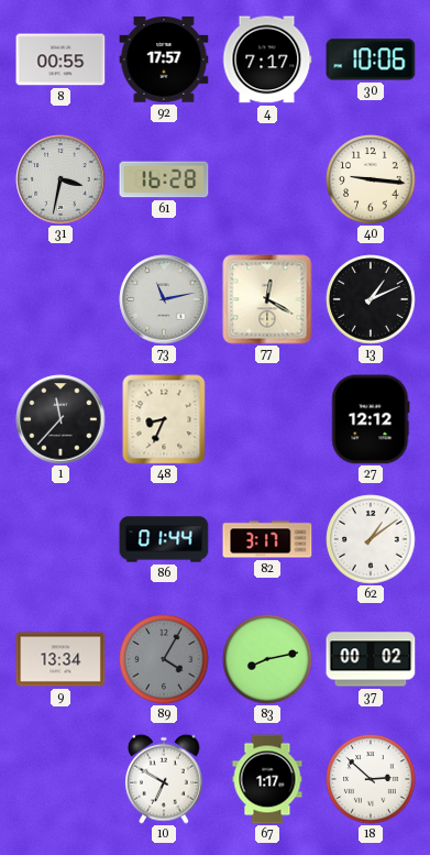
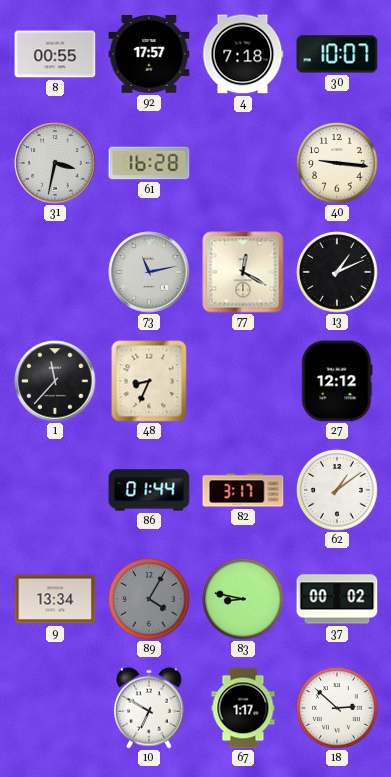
4: 7:17 -> 7:18
30: 10:06 -> 10:07
83: 8:13 -> 8:47
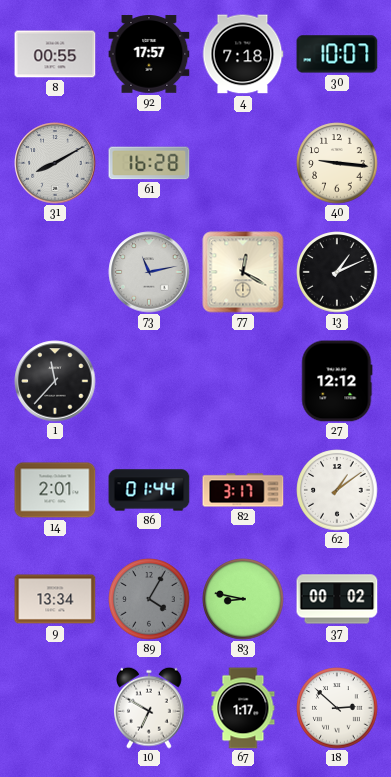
31: 3:32 -> 8:10
48: 8:34 -> none
14: none -> 2:01
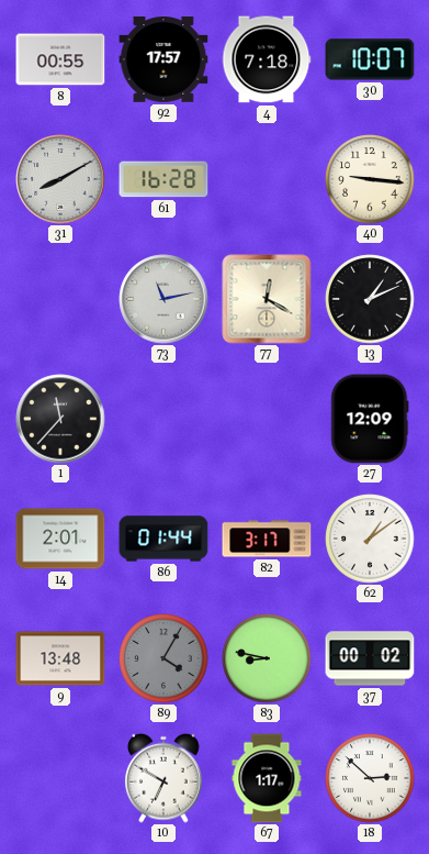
27: 12:12 -> 12:09
9: 13:34 -> 13:48
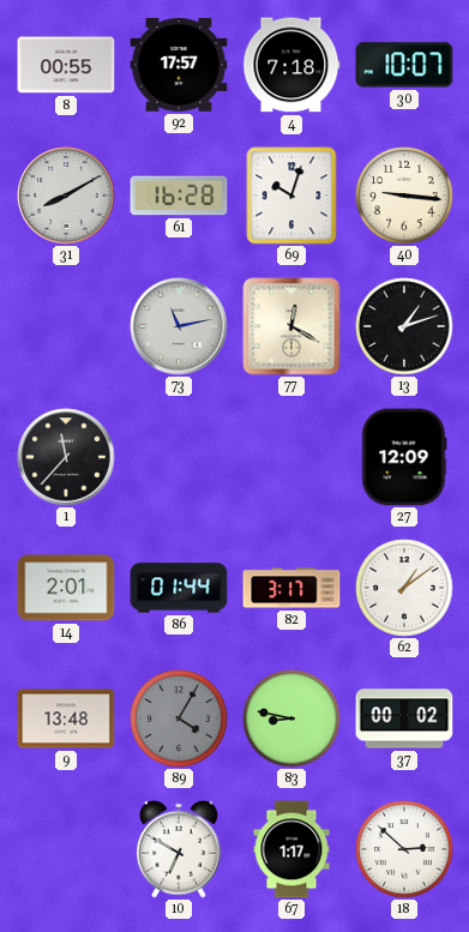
69: none -> 10:03
13: 1:11 -> 1:12
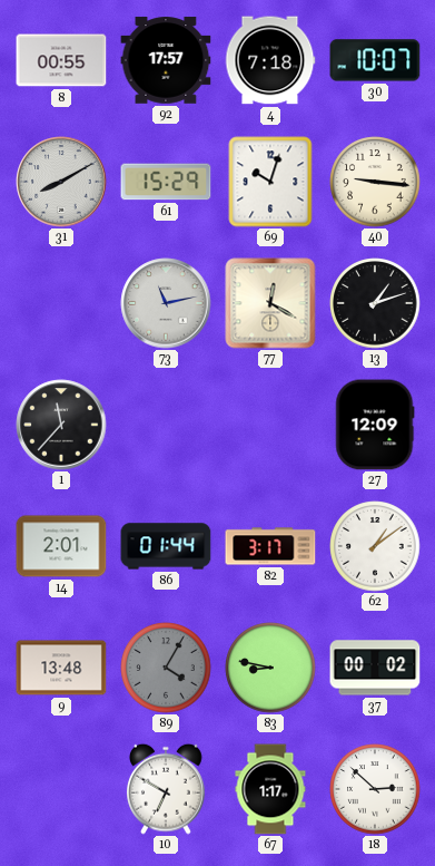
61: 16:28 -> 15:29
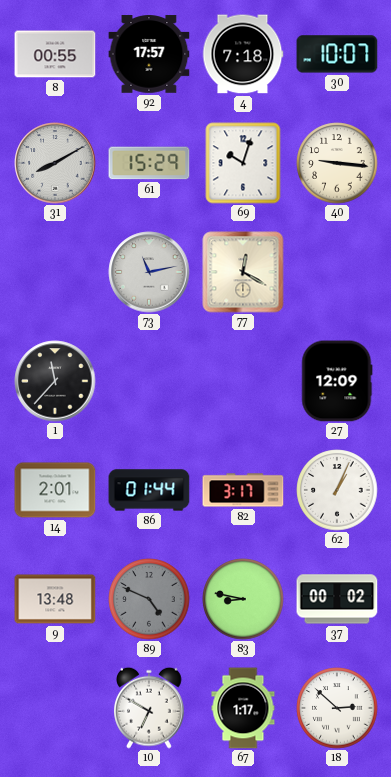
13: 1:12 -> none
62: 1:09 -> 1:04
89: 4:05 -> 4:49
